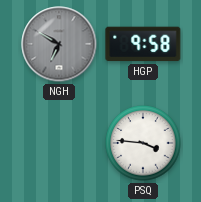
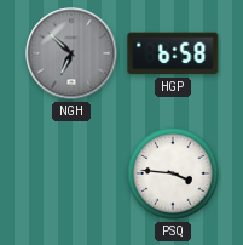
NGH: 6:50 -> 6:52
HGP: 9:58 -> 6:58
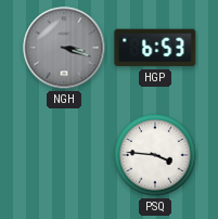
NGH: 6:52 -> 3:18
HGP: 6:58 -> 6:53
